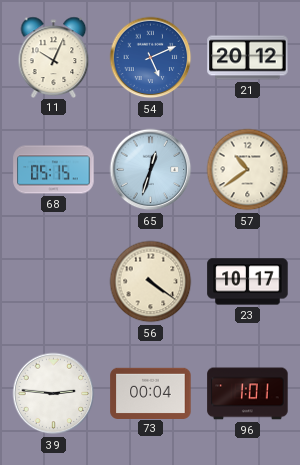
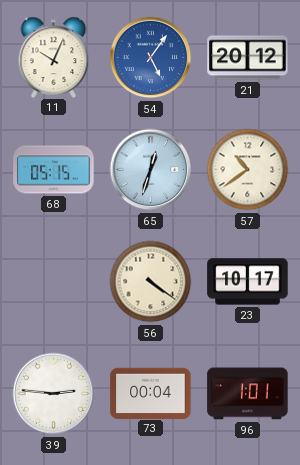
54: 5:11 -> 5:06
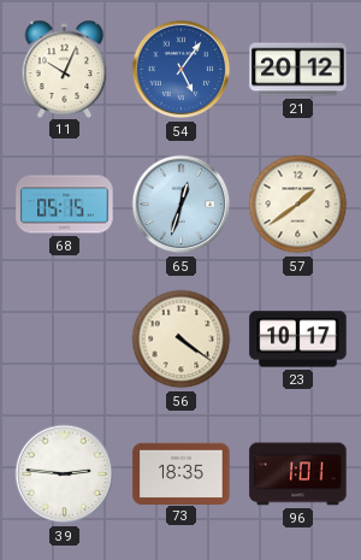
57: 10:39 -> 1:39
73: 00:04 -> 18:35
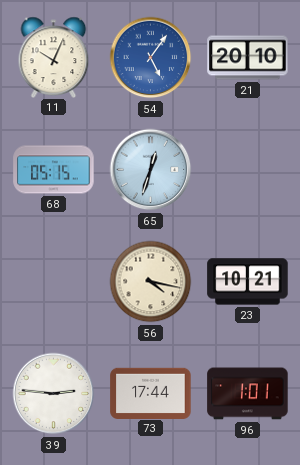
21: 20:12 -> 20:10
57: 1:39 -> none
56: 4:21 -> 4:17
23: 10:17 -> 10:21
73: 18:35 -> 17:44
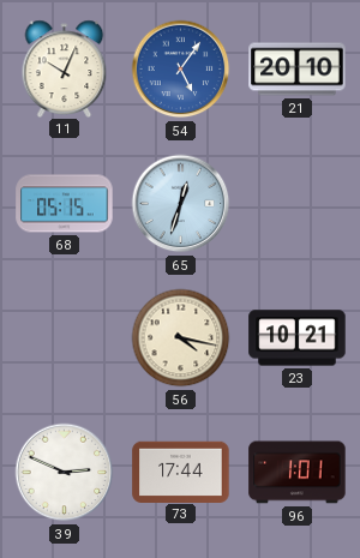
39: 2:46 -> 2:49
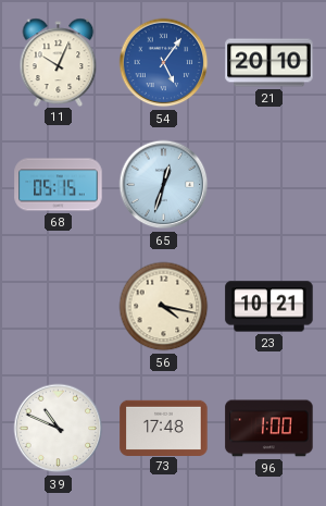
39: 2:49 -> 10:49
73: 17:44 -> 17:48
96: 1:01 -> 1:00
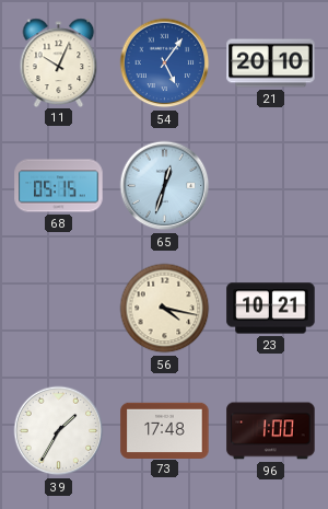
39: 10:49 -> 1:35
